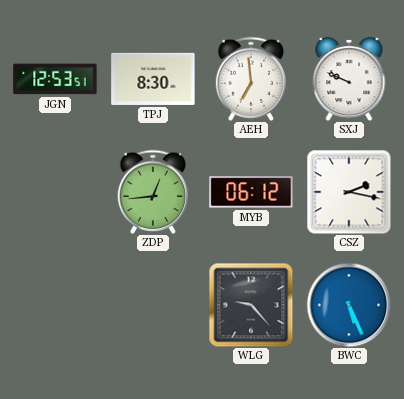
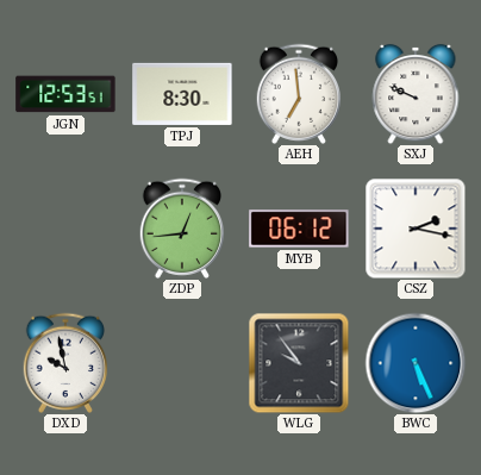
DXD: none -> 9:58
WLG: 9:23 -> 9:54
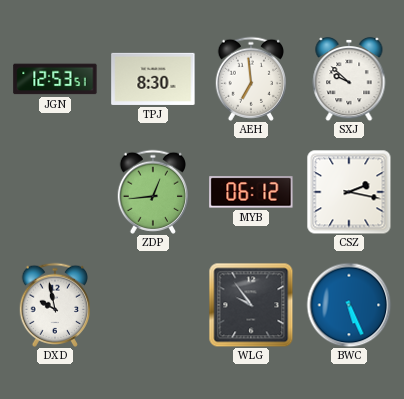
SXJ: 9:49 -> 9:52
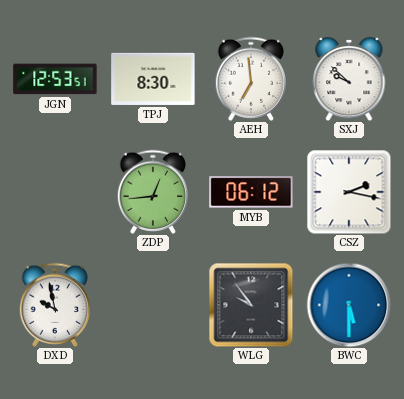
BWC: 5:26 -> 5:30
